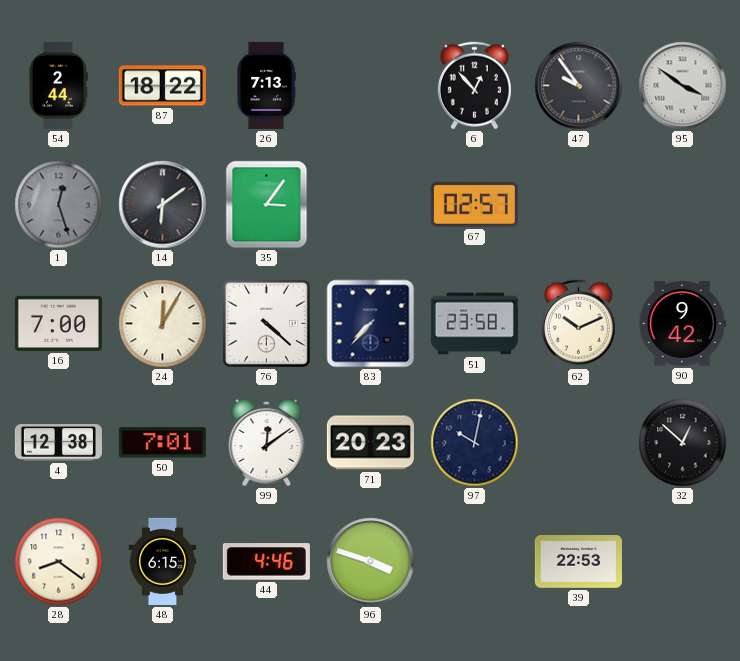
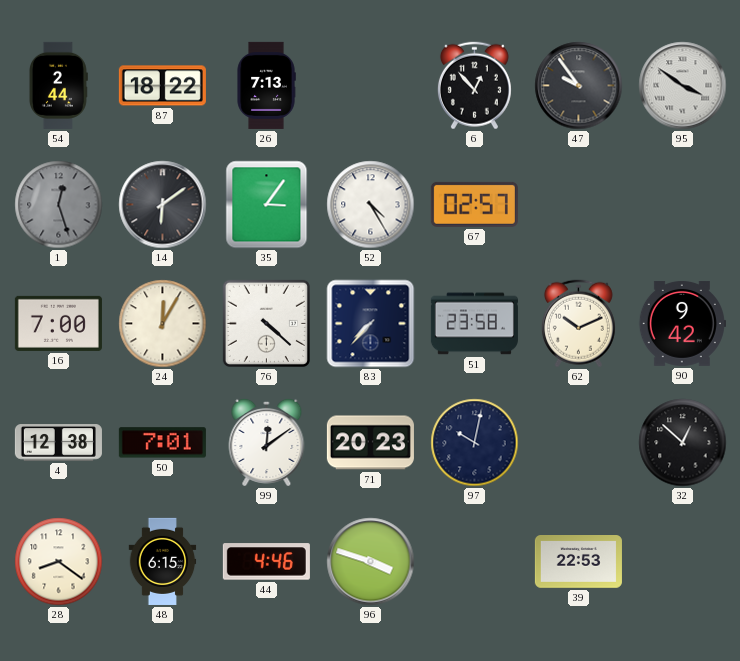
52: none -> 4:25
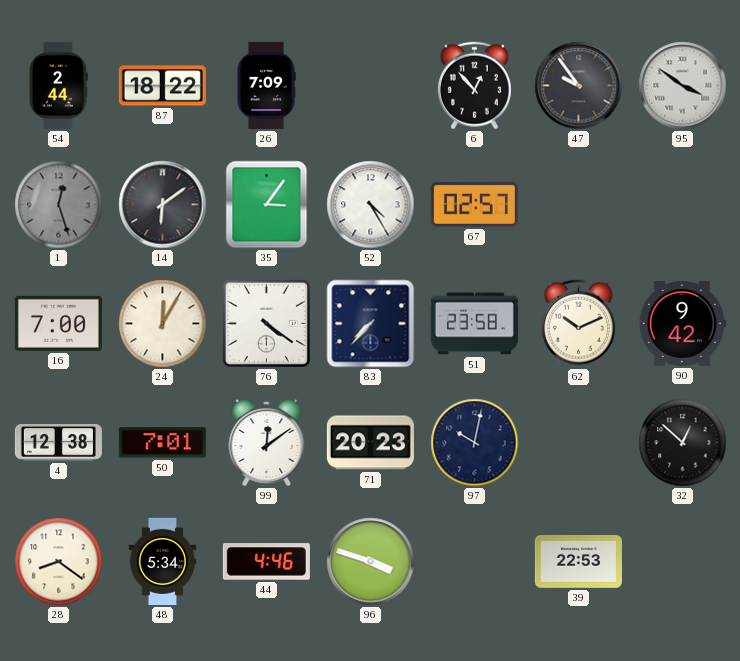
26: 7:13 -> 7:09
76: 4:22 -> 4:21
48: 6:15 -> 5:34
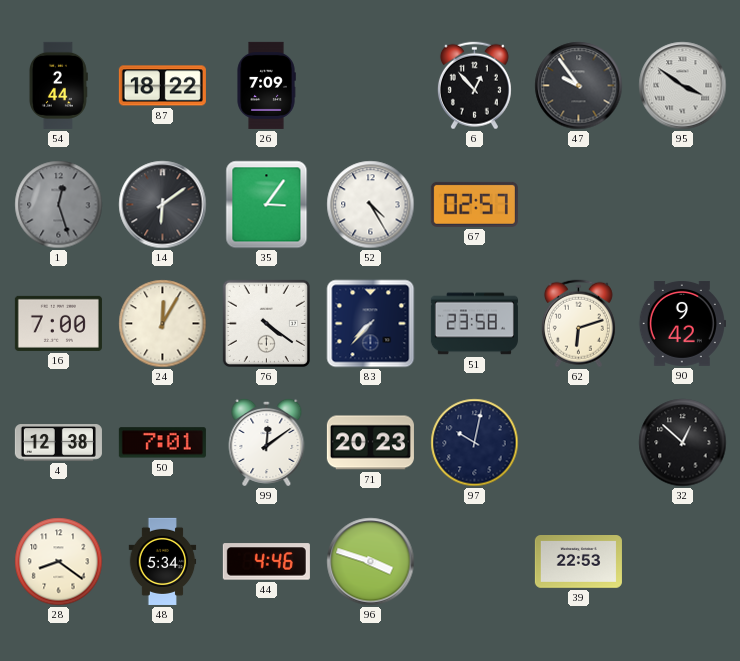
62: 10:11 -> 6:12
